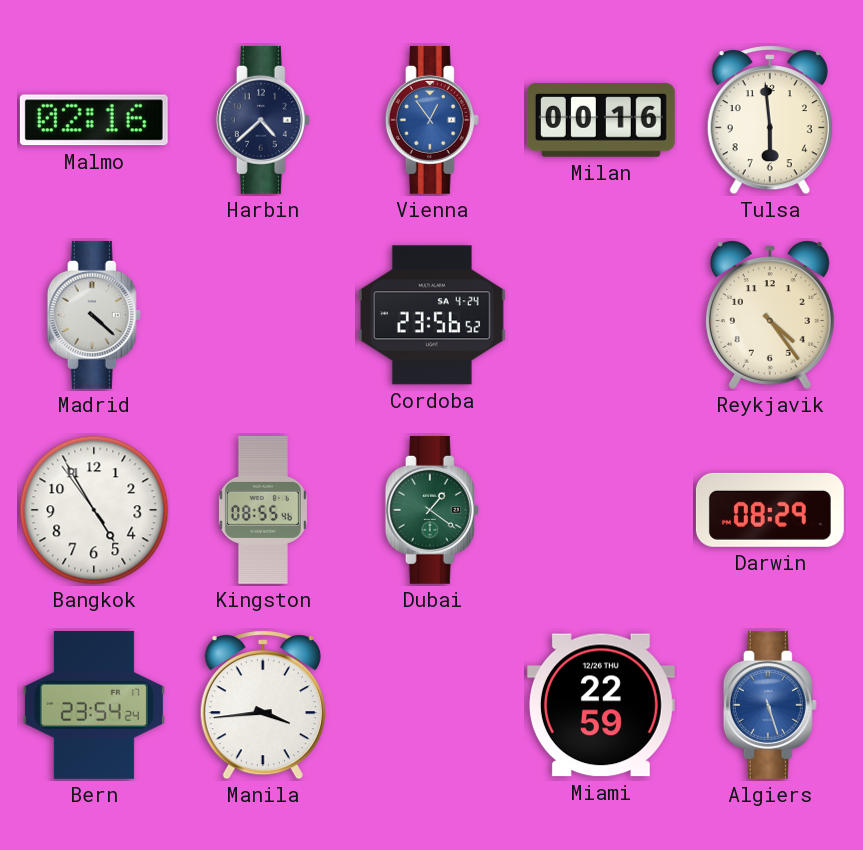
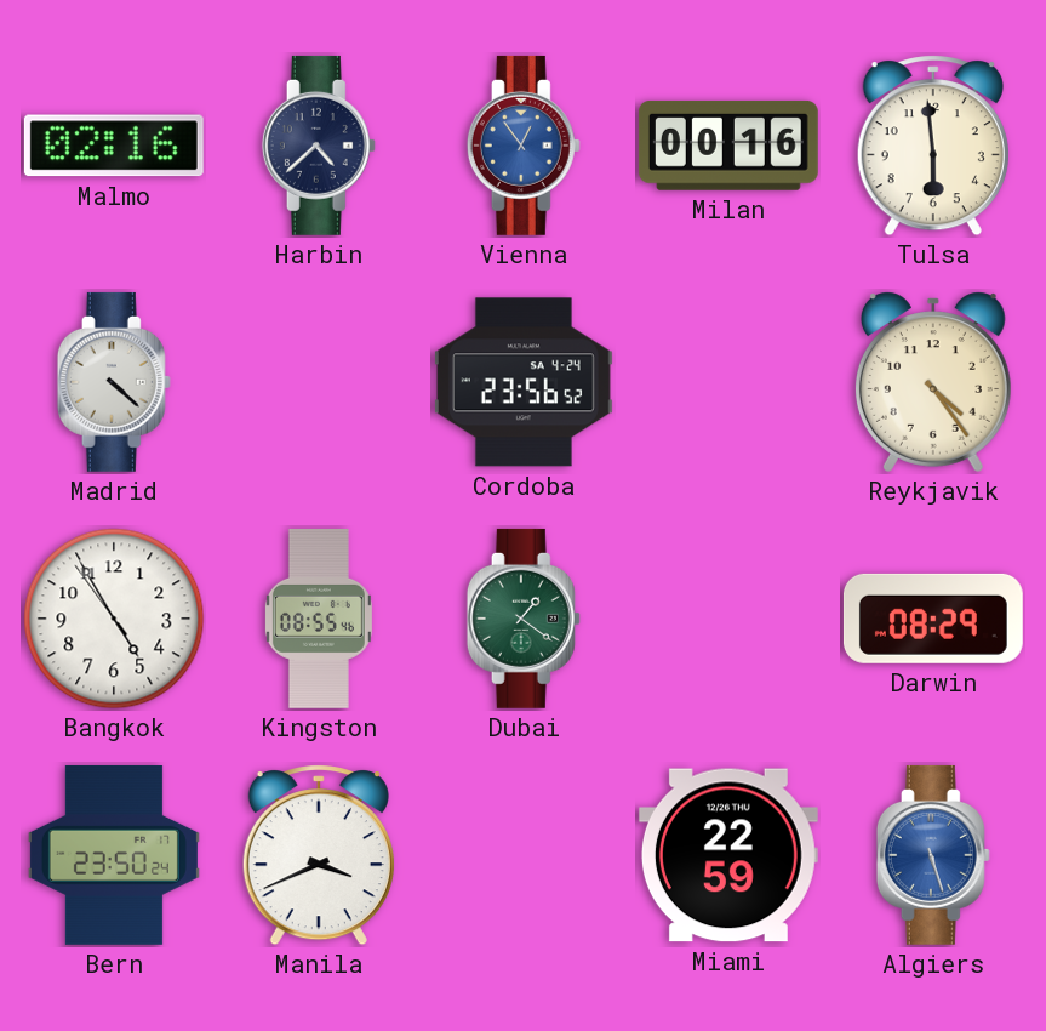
Bern: 23:54 -> 23:50
Manila: 3:44 -> 3:41
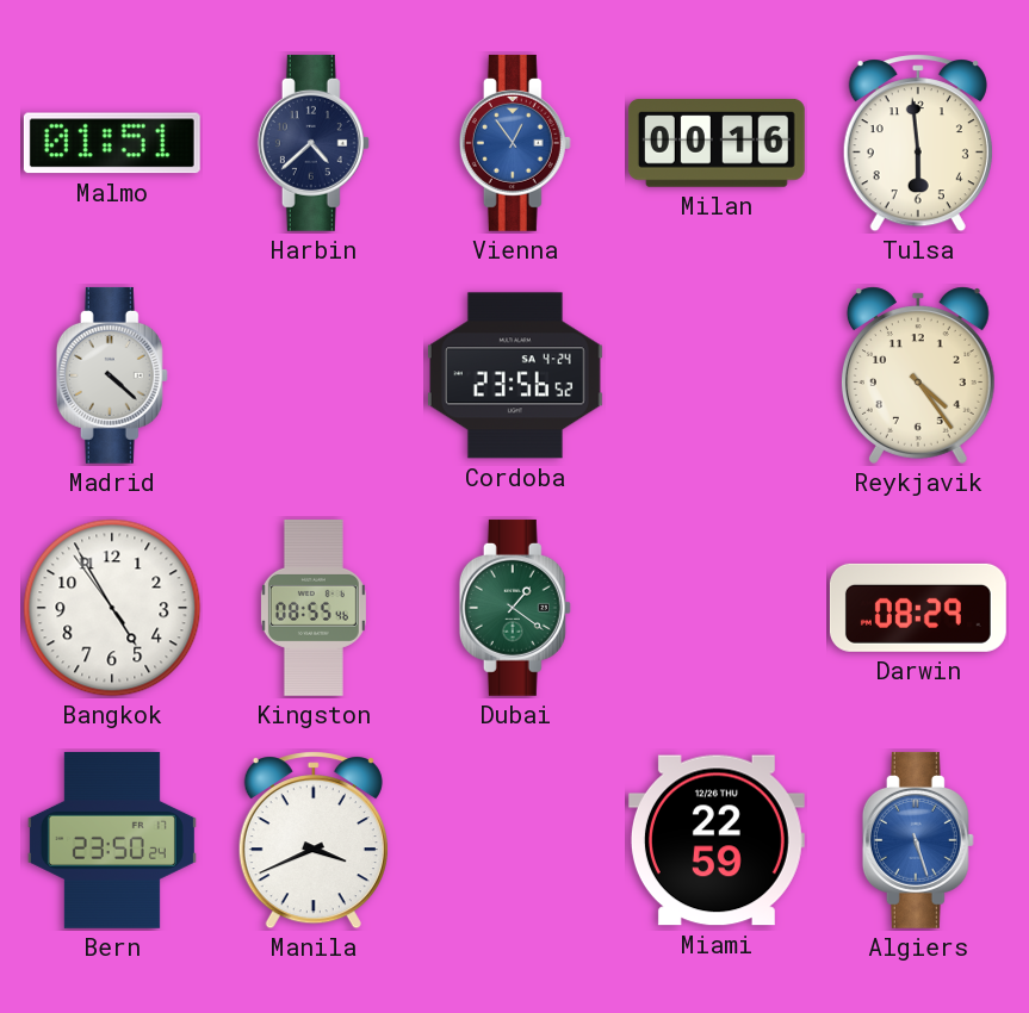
Malmo: 02:16 -> 01:51
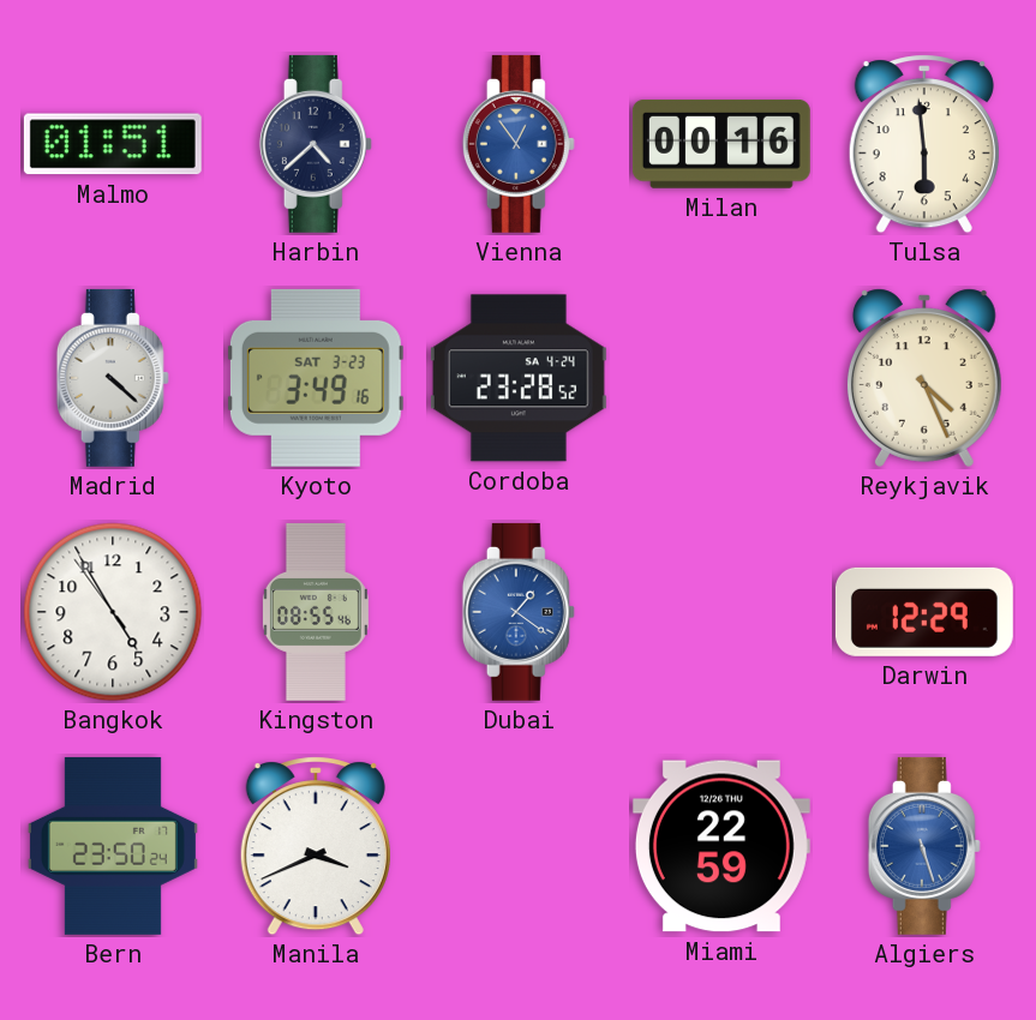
Kyoto: none -> 3:49
Cordoba: 23:56 -> 23:28
Reykjavik: 4:24 -> 4:26
Dubai dial: green -> blue
Darwin: 08:29 -> 12:29
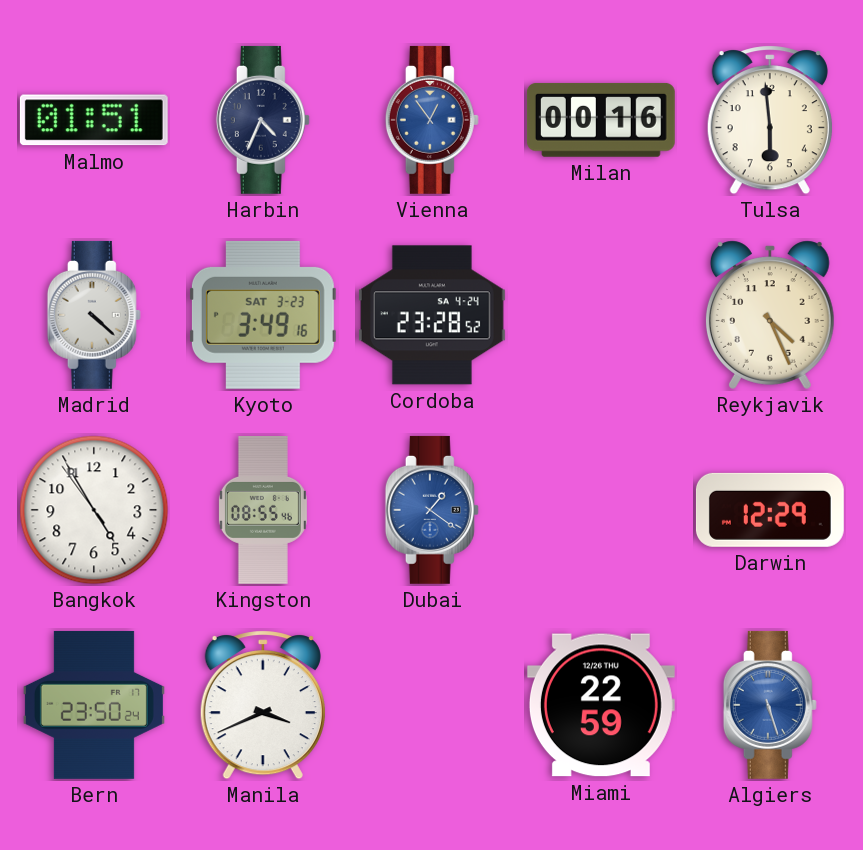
Harbin: 4:38 -> 4:34
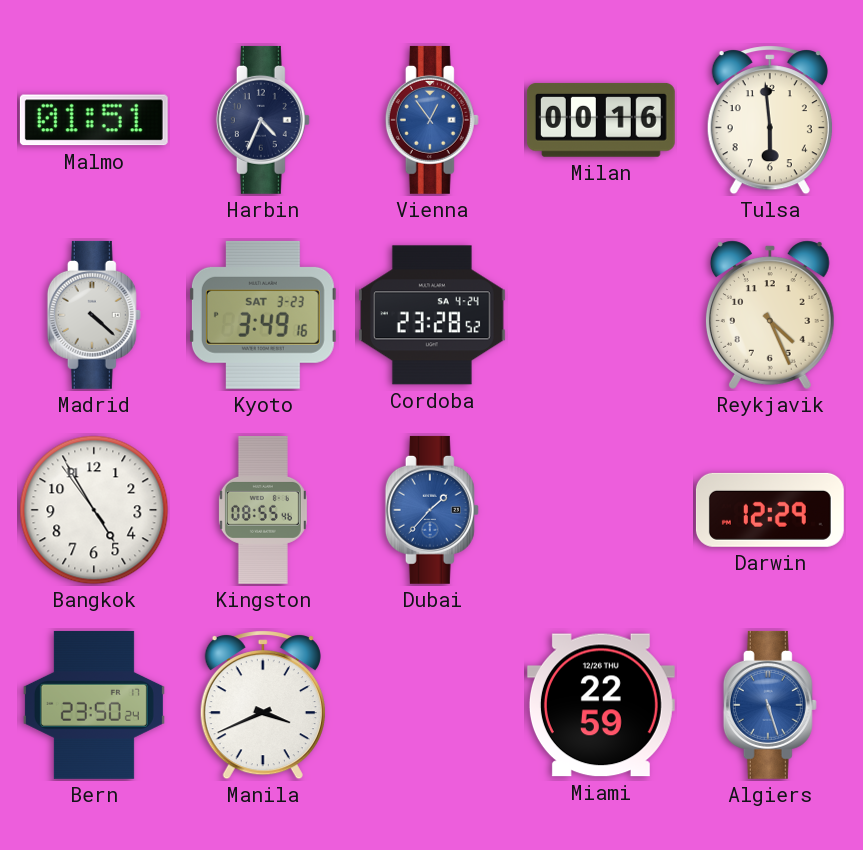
Dubai: 1:21 -> 1:37
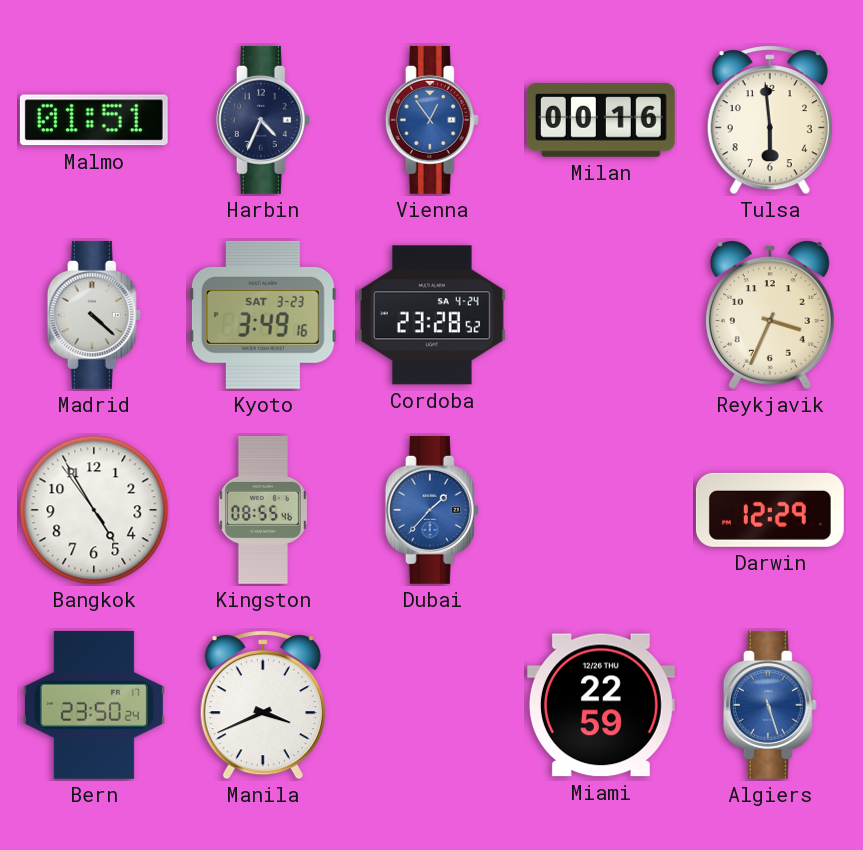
Reykjavik: 4:26 -> 3:34
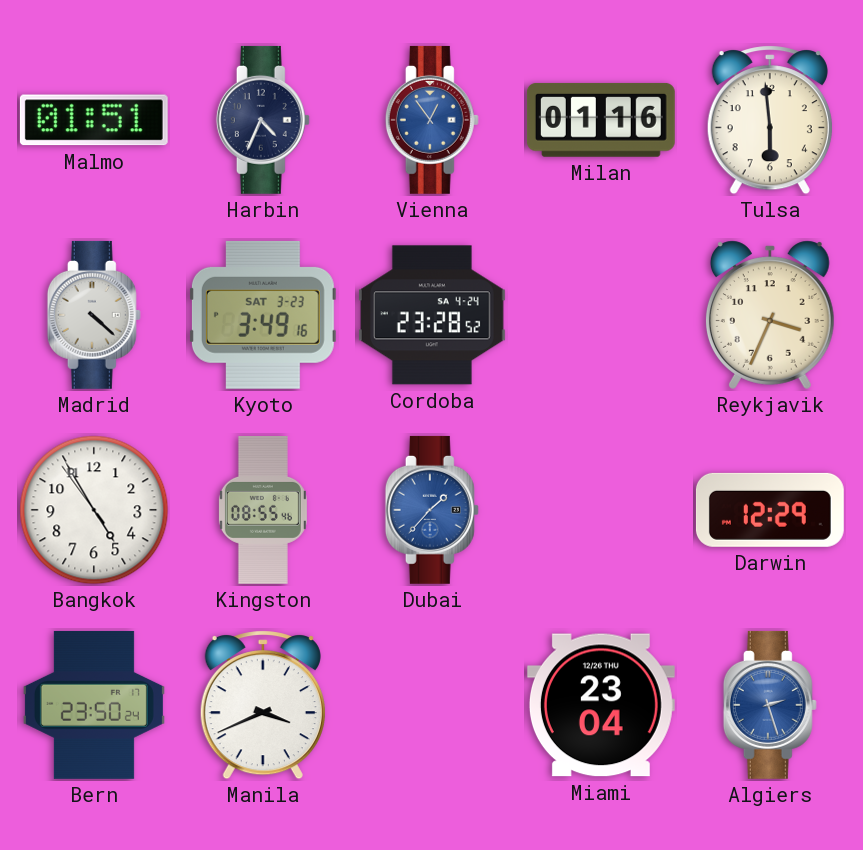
Milan: 00:16 -> 01:16
Miami: 22:59 -> 23:04
Algiers: 5:27 -> 2:27
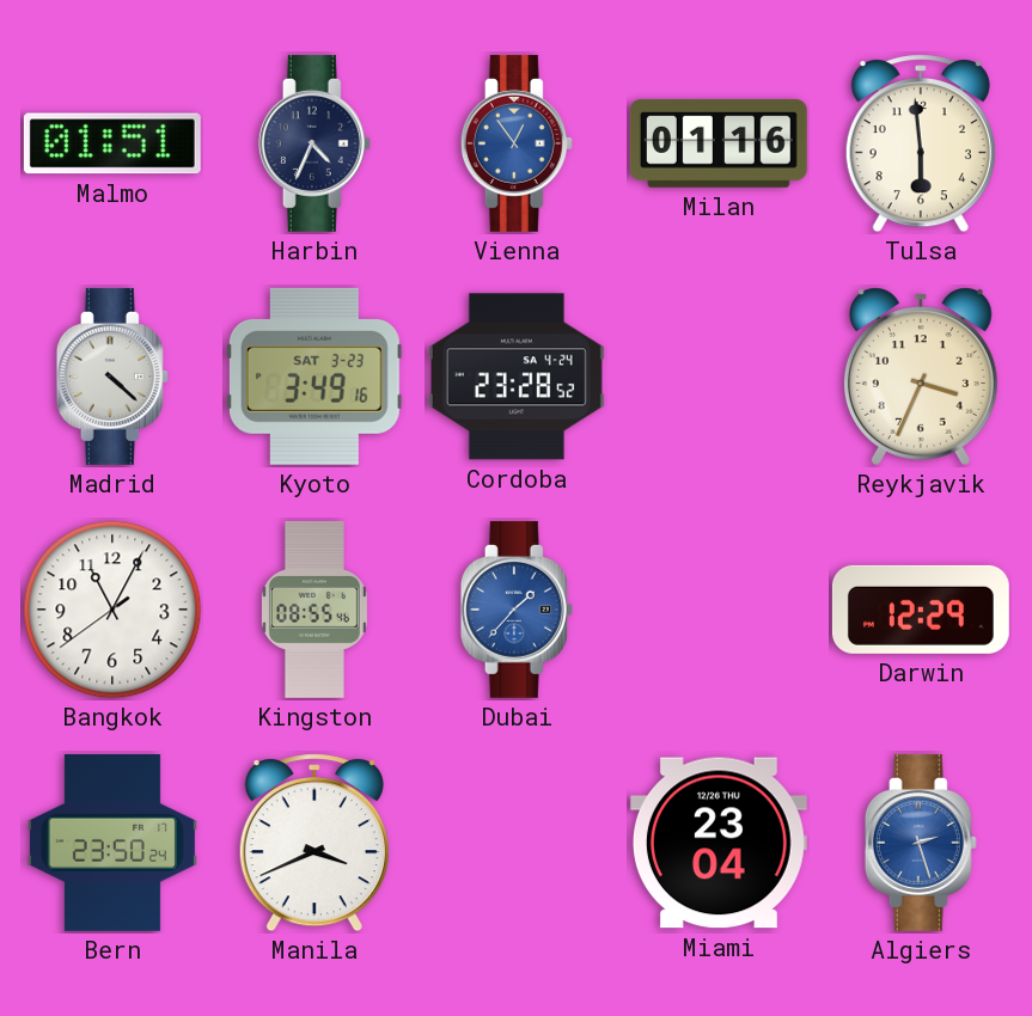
Bangkok: 4:54 -> 11:04
